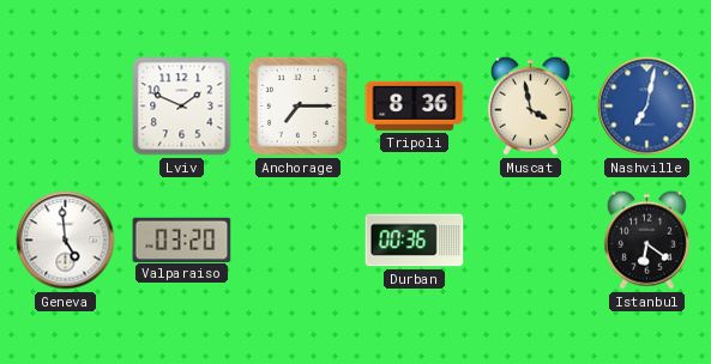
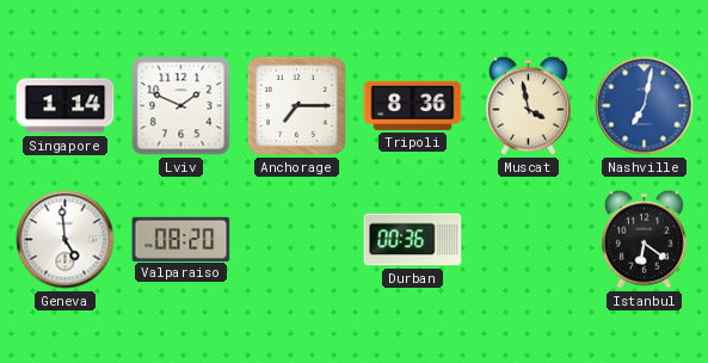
Singapore: none -> 1:14
Valparaiso: 03:20 -> 08:20
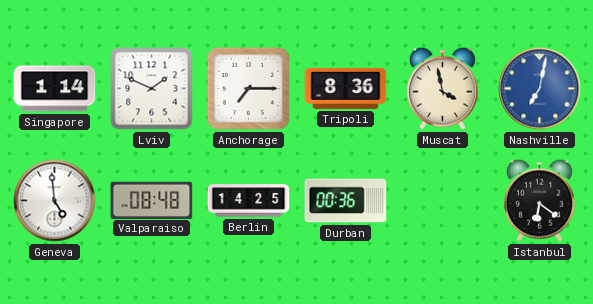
Valparaiso: 08:20 -> 08:48
Berlin: none -> 14:25
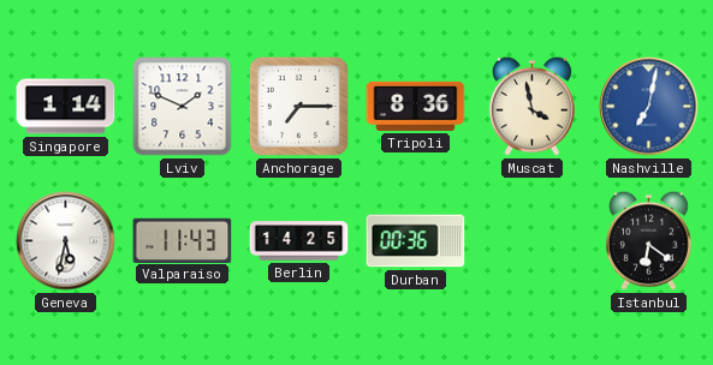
Geneva: 4:59 -> 5:32
Valparaiso: 08:48 -> 11:43
